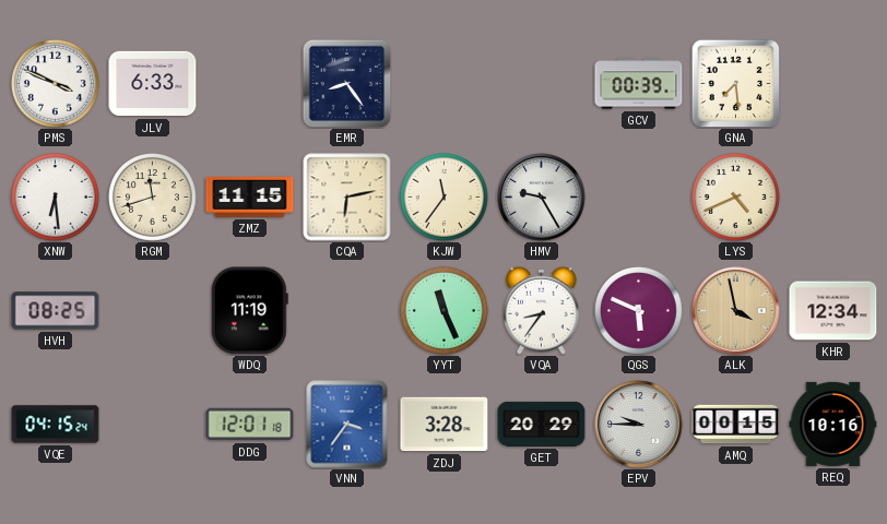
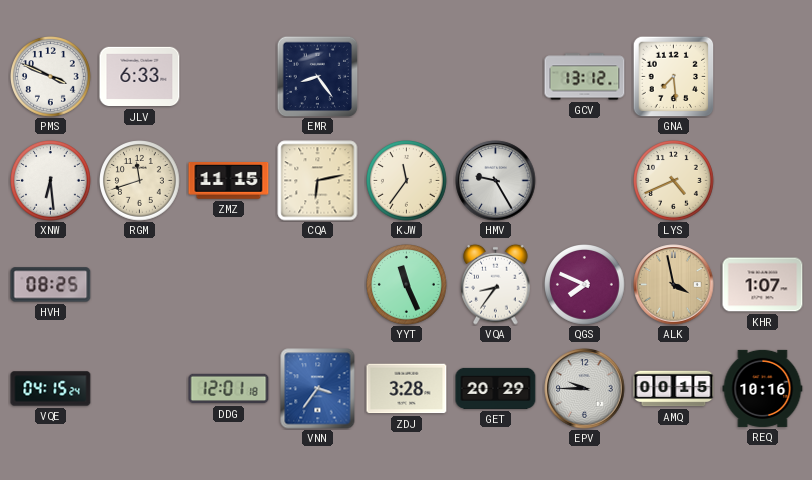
GCV: 00:39 -> 13:12
WDQ: 11:19 -> none
QGS: 5:49 -> 7:49
KHR: 12:34 -> 1:07
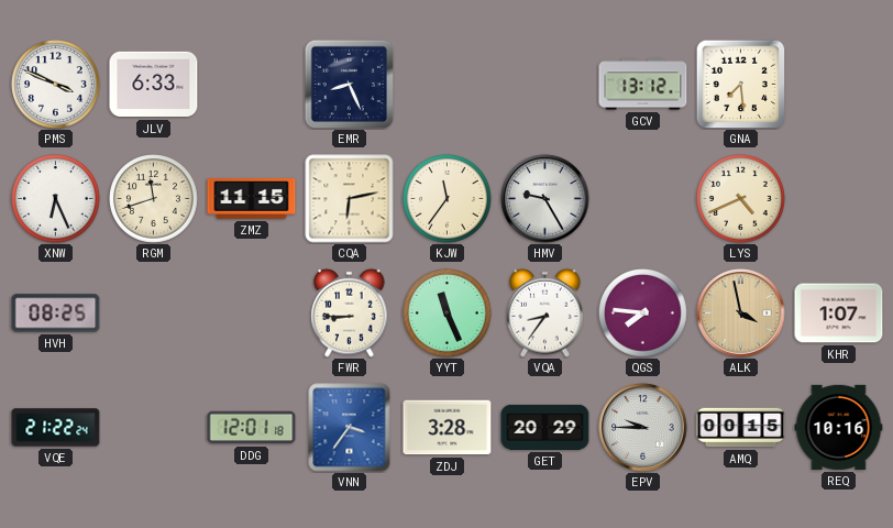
EMR: 8:24 -> 8:26
XNW: 6:29 -> 6:26
FWR: none -> 8:45
QGS: 7:49 -> 7:46
VQE: 04:15 -> 21:22
